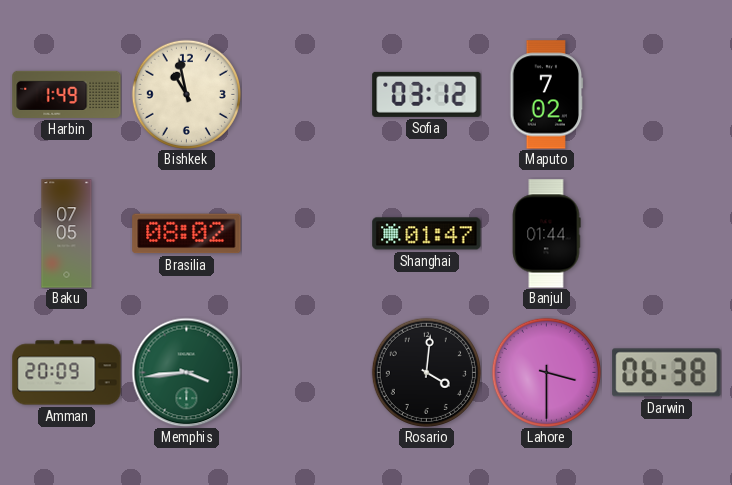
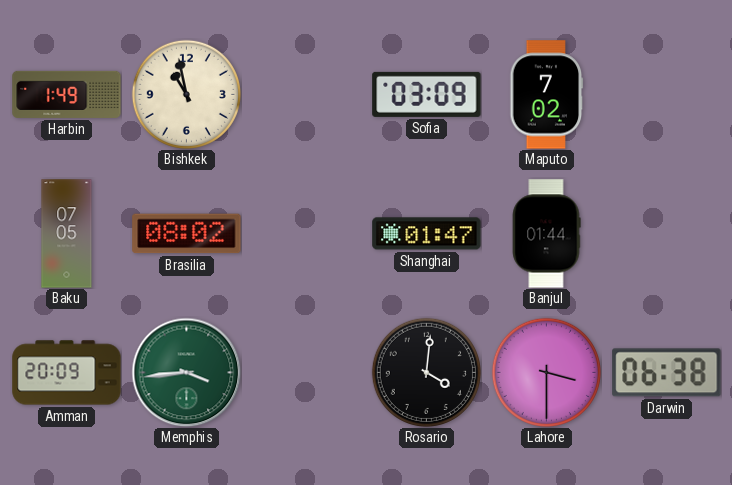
Sofia: 03:12 -> 03:09
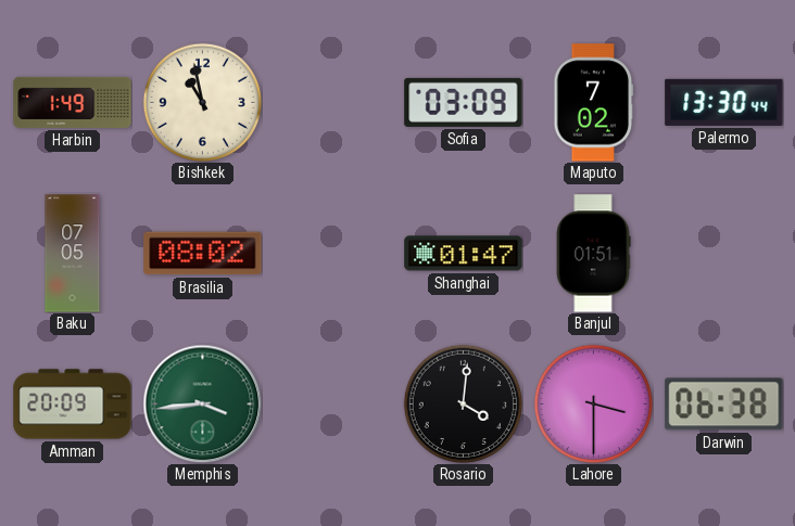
Palermo: none -> 13:30
Banjul: 01:44 -> 01:51
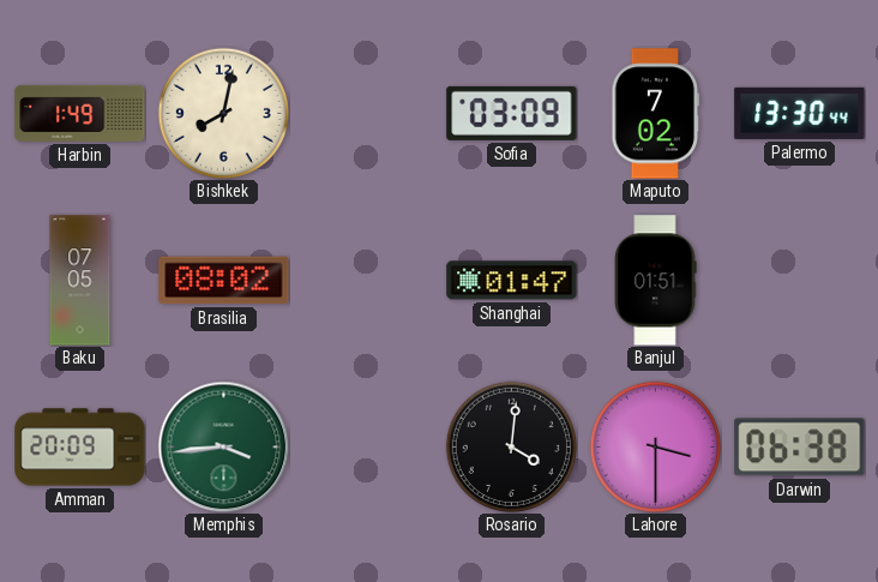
Bishkek: 10:58 -> 8:02
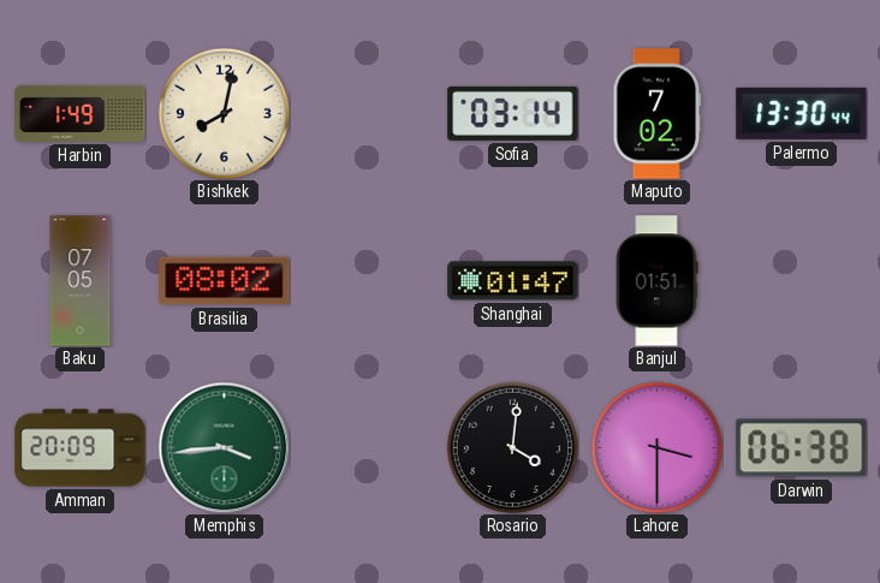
Sofia: 03:09 -> 03:14
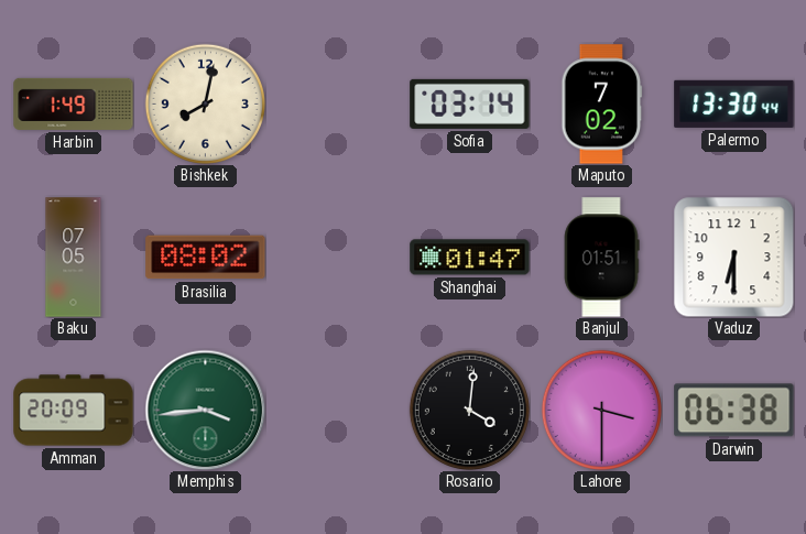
Vaduz: none -> 6:30
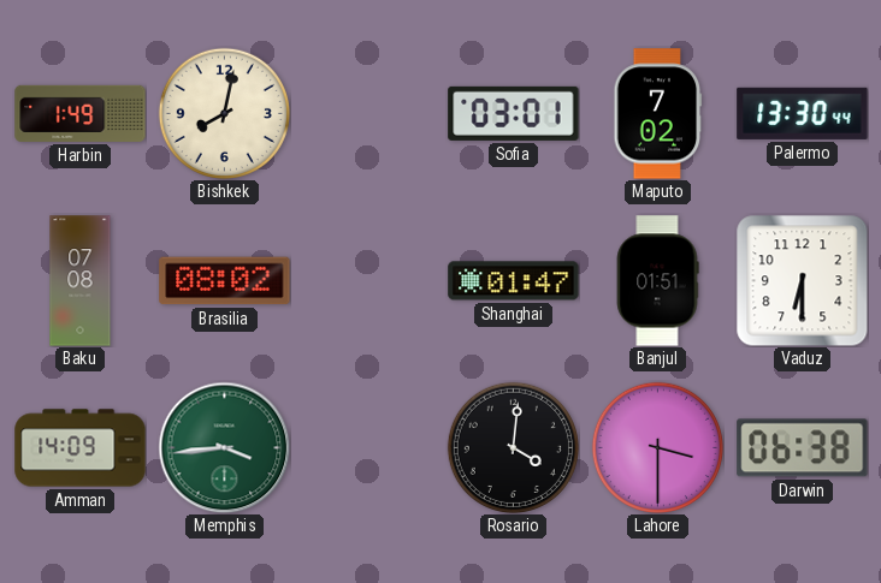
Sofia: 03:14 -> 03:01
Baku: 07:05 -> 07:08
Amman: 20:09 -> 14:09
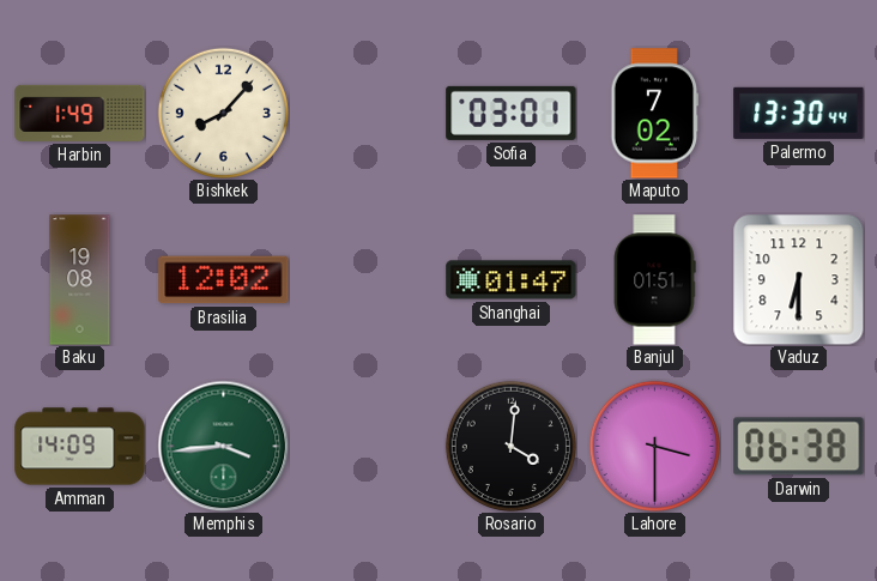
Bishkek: 8:02 -> 8:07
Baku: 07:08 -> 19:08
Brasilia: 08:02 -> 12:02
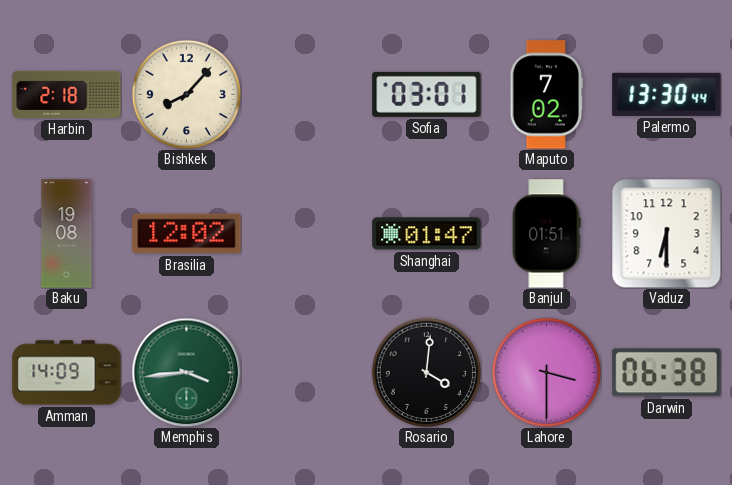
Harbin: 1:49 -> 2:18
